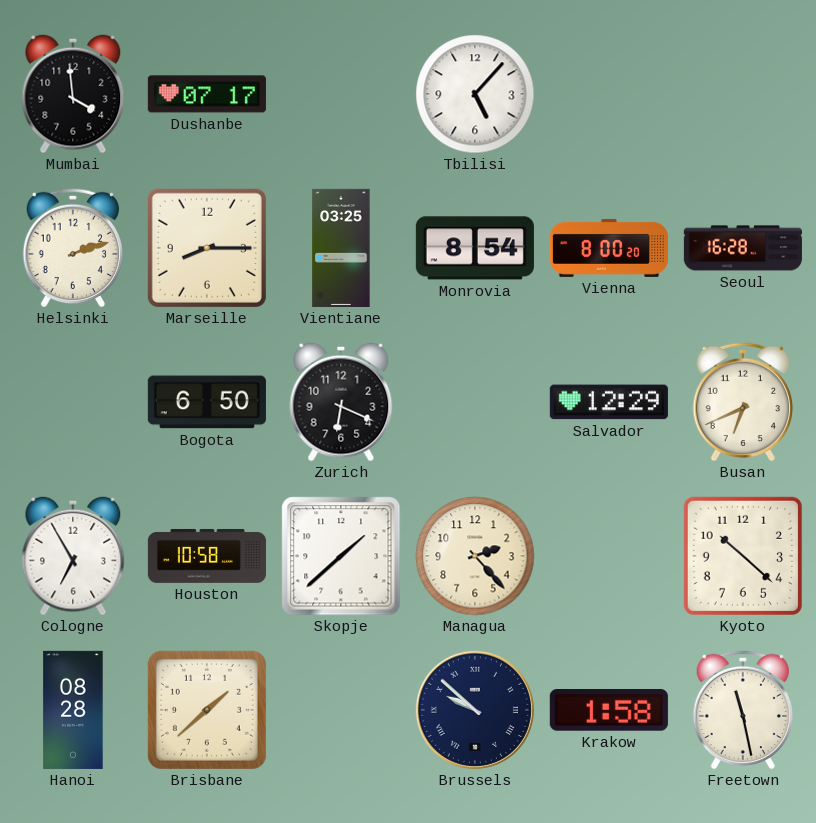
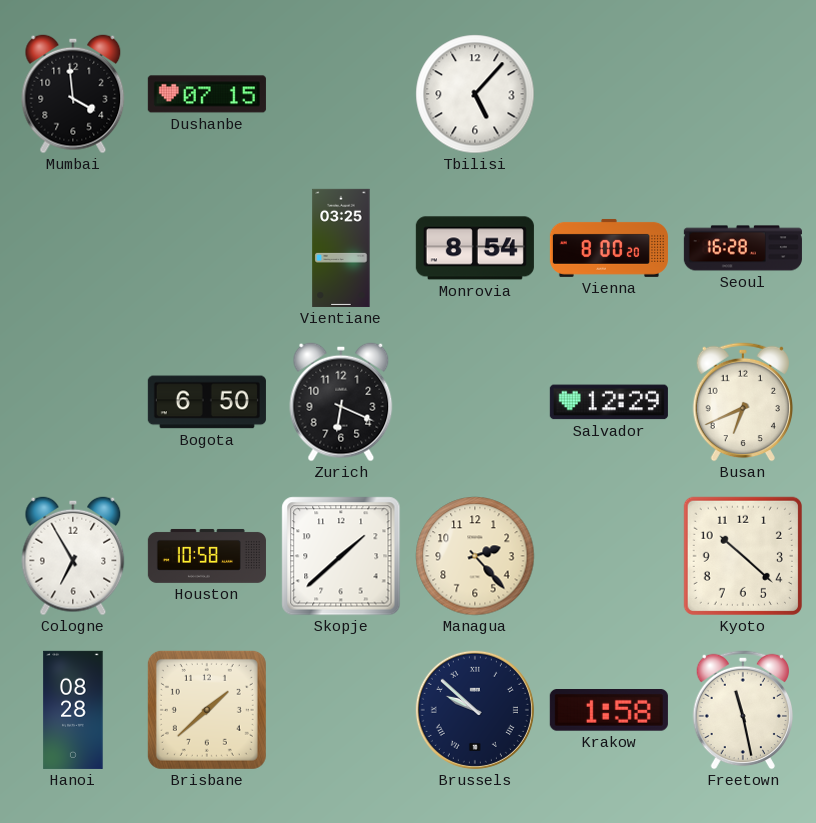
Dushanbe: 07:17 -> 07:15
Helsinki: 2:12 -> none
Marseille: 8:15 -> none
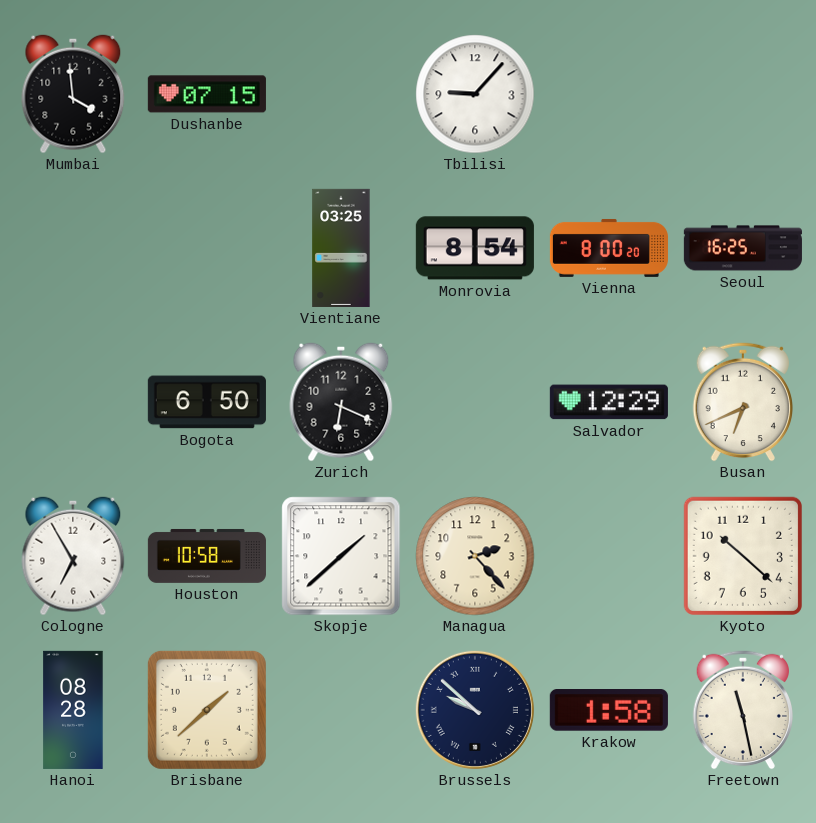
Tbilisi: 5:07 -> 9:07
Seoul: 16:28 -> 16:25
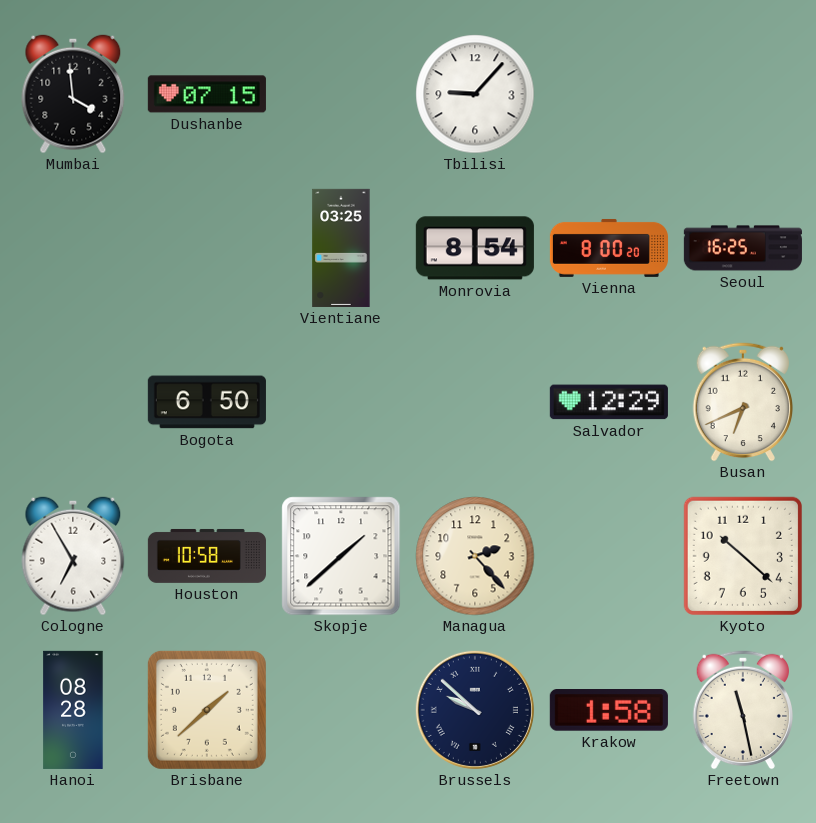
Zurich: 6:19 -> none
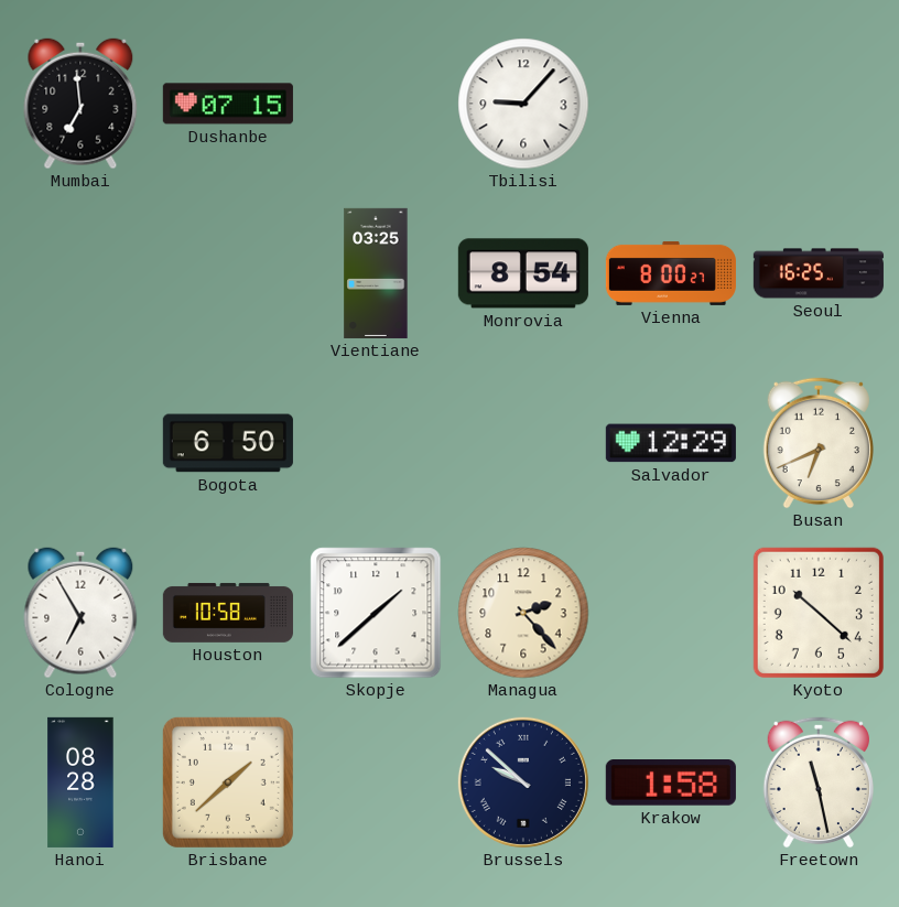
Mumbai: 3:59 -> 6:59
Vienna: 8:00:20 -> 8:00:27
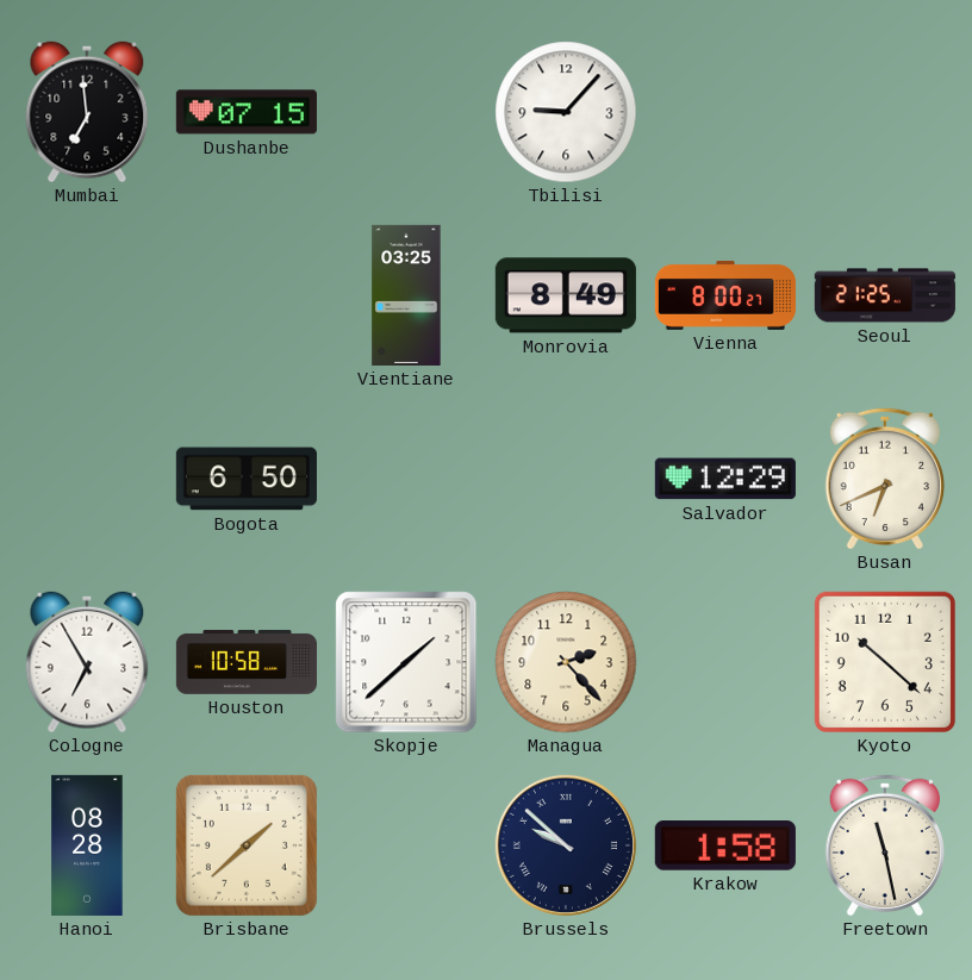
Monrovia: 8:54 -> 8:49
Seoul: 16:25 -> 21:25
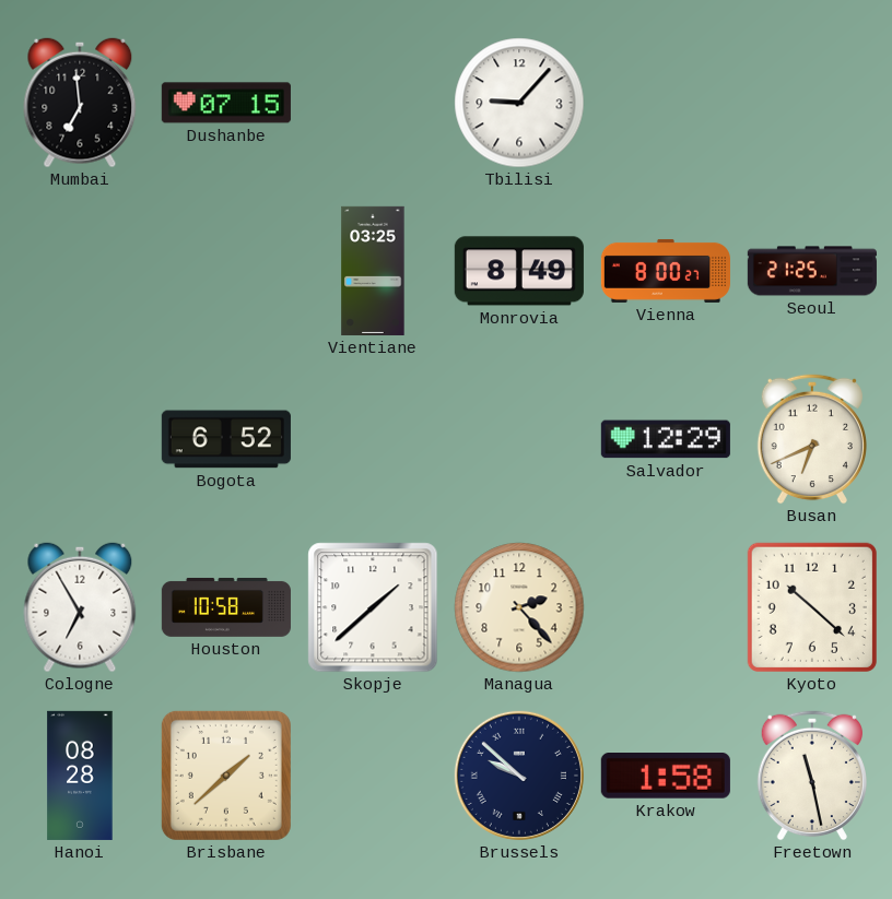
Bogota: 6:50 -> 6:52
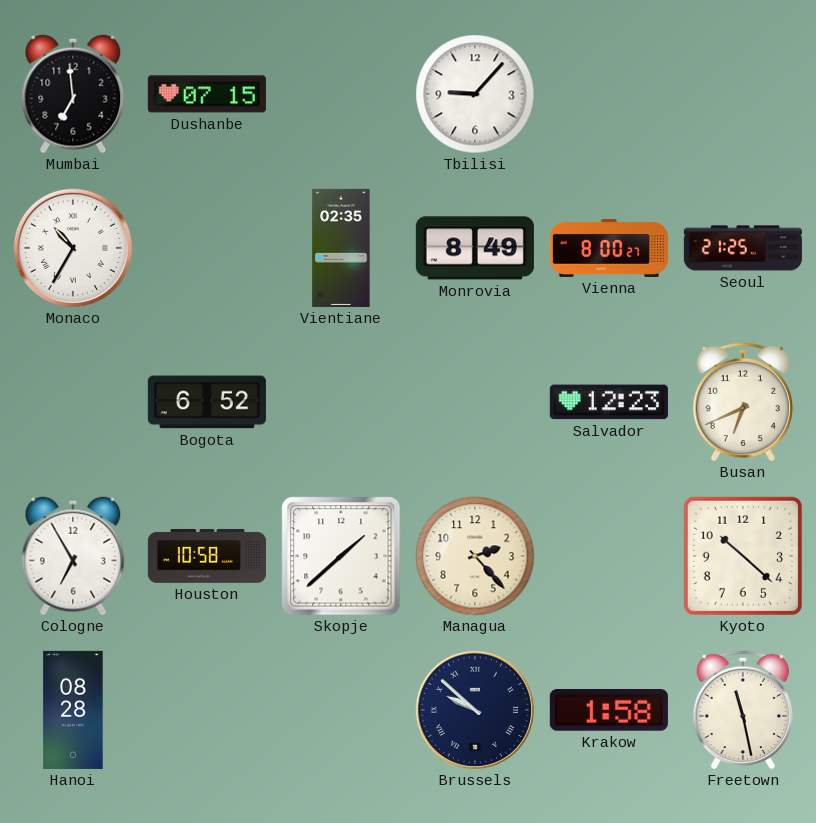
Monaco: none -> 10:35
Vientiane: 03:25 -> 02:35
Salvador: 12:29 -> 12:23
Brisbane: 1:38 -> none
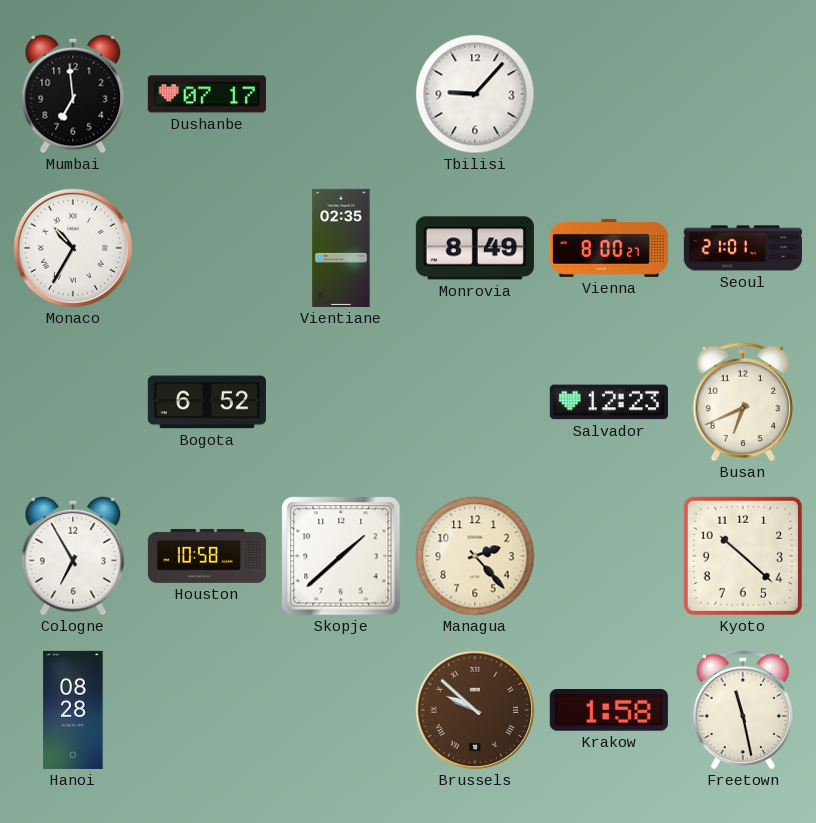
Dushanbe: 07:15 -> 07:17
Seoul: 21:25 -> 21:01
Brussels dial: navy -> brown
